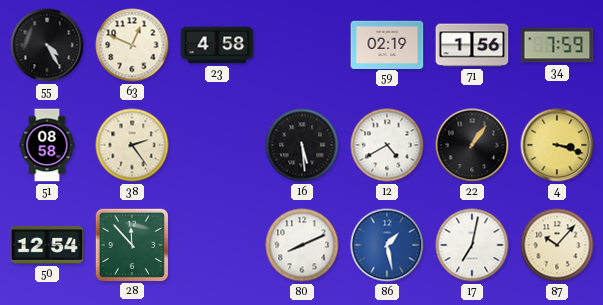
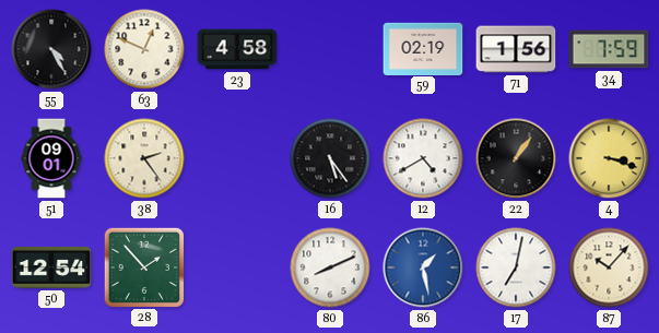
51: 08:58 -> 09:01
16: 5:29 -> 5:24
28: 11:53 -> 1:53
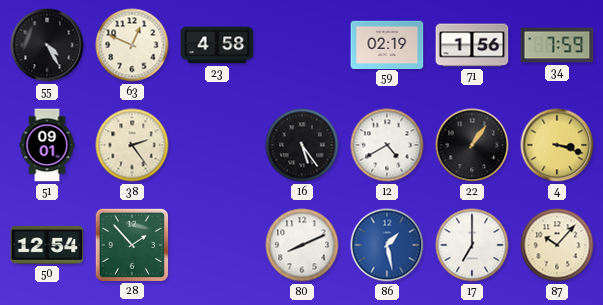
17: 7:02 -> 7:00
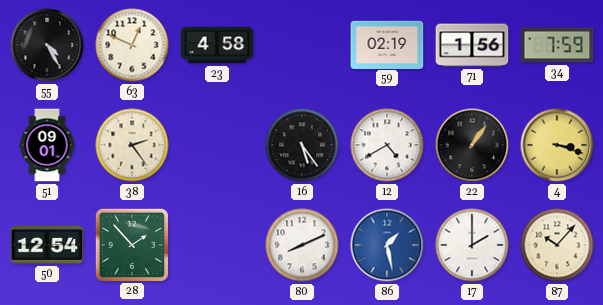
17: 7:00 -> 2:00
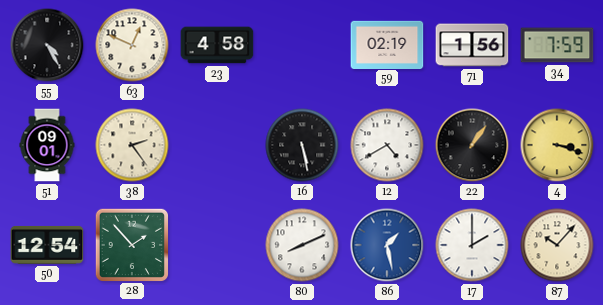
16: 5:24 -> 5:28
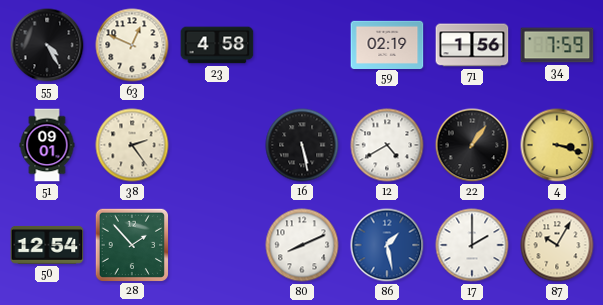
87: 10:07 -> 10:05
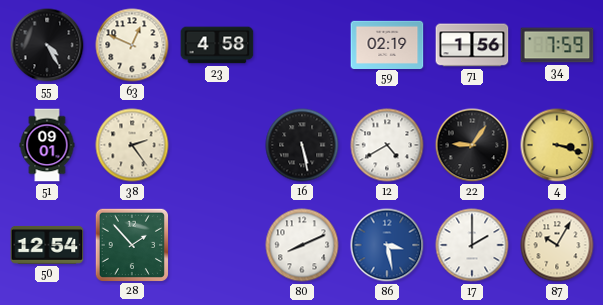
22: 1:06 -> 9:06
86: 1:28 -> 3:28
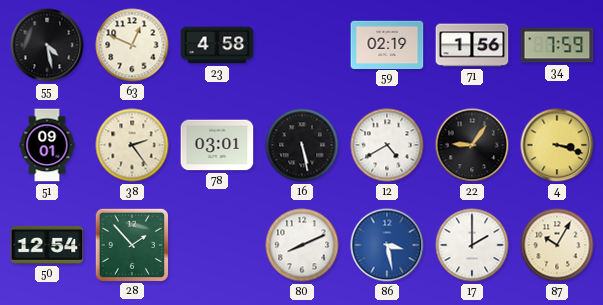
55: 4:25 -> 4:28
78: none -> 03:01
